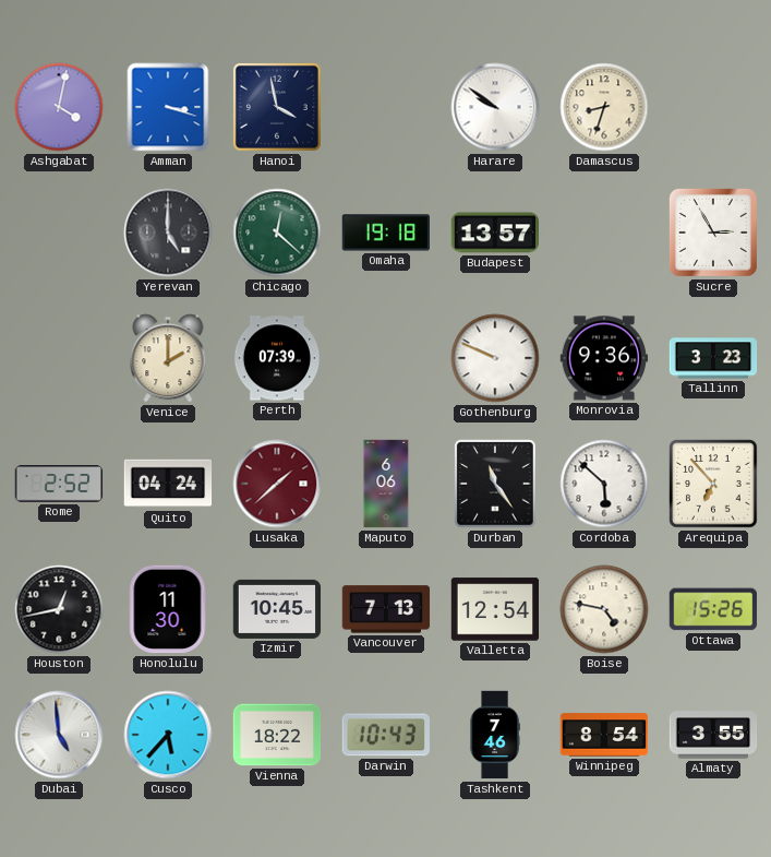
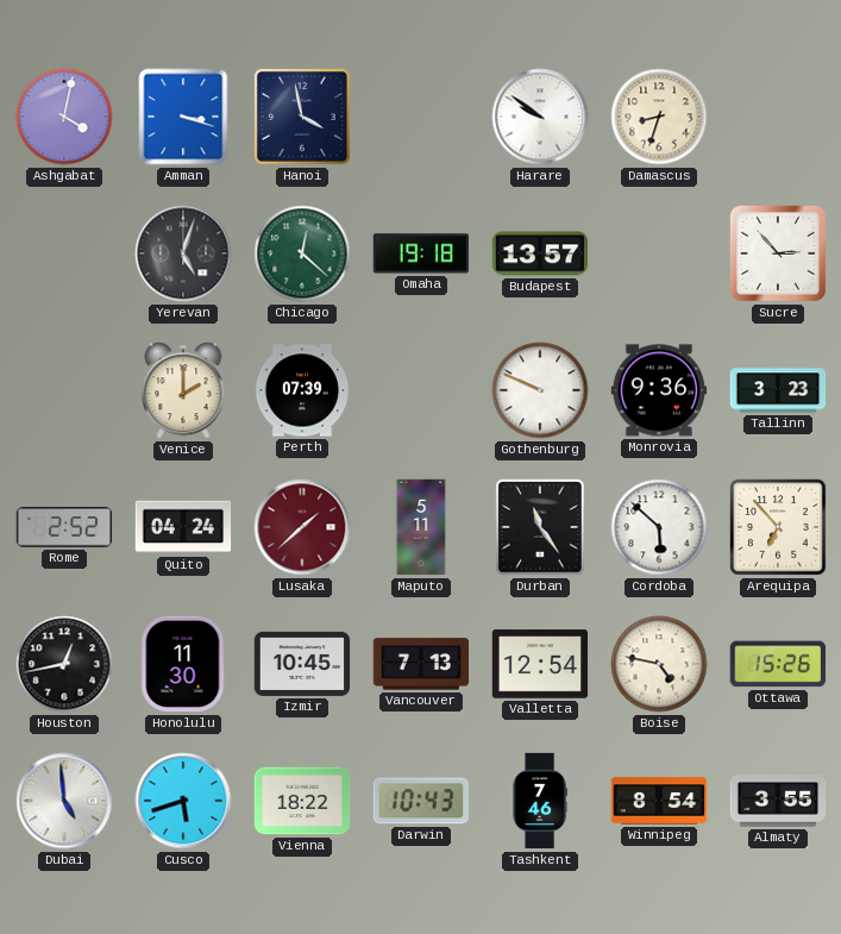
Yerevan: 5:00 -> 5:03
Sucre: 2:55 -> 2:53
Maputo: 6:06 -> 5:11
Cusco: 5:37 -> 5:42
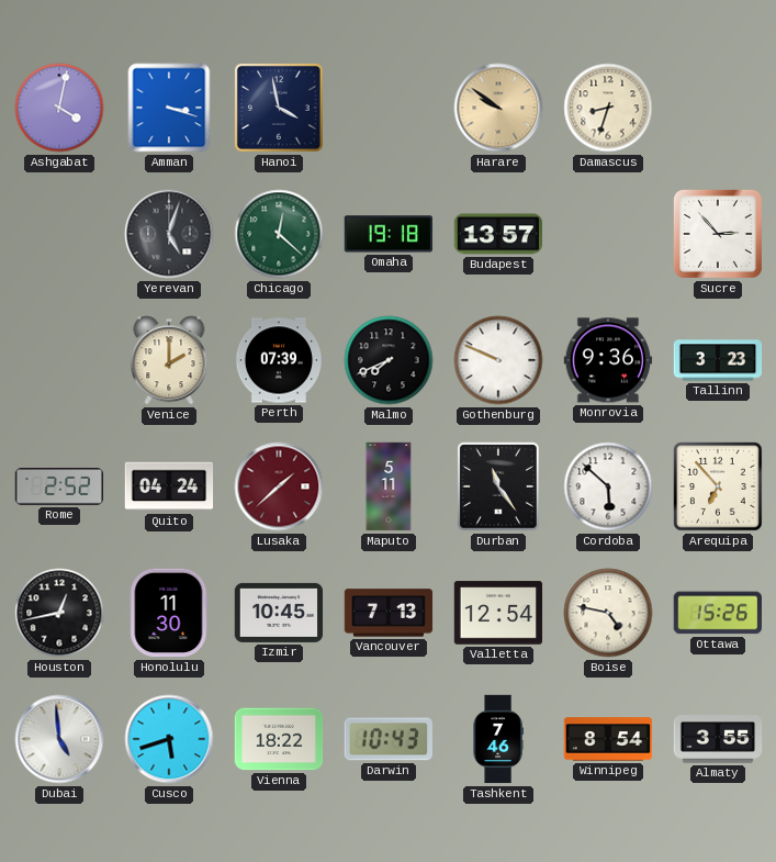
Harare dial: white -> champagne
Malmo: none -> 7:41
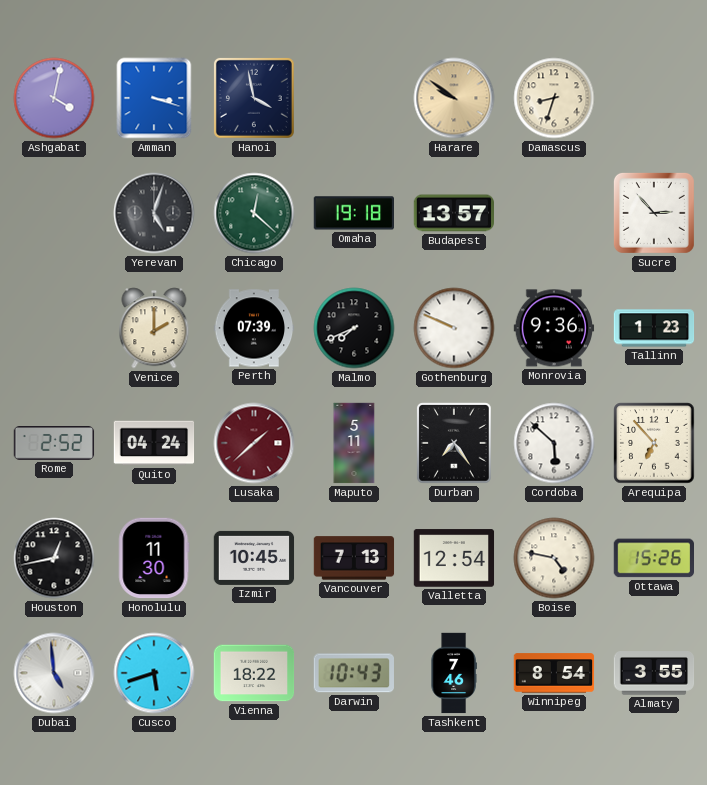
Tallinn: 3:23 -> 1:23
Durban: 11:24 -> 7:24
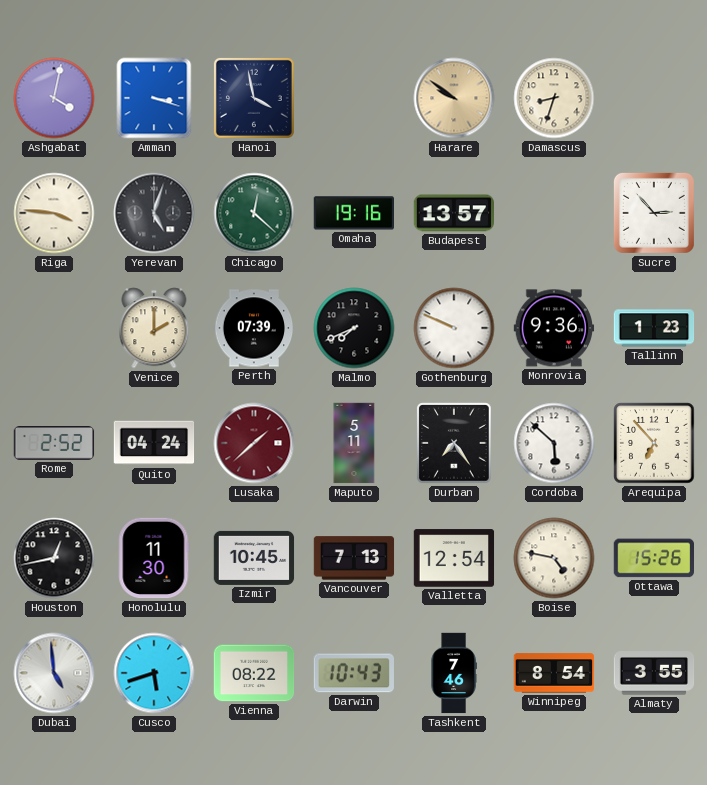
Riga: none -> 3:46
Omaha: 19:18 -> 19:16
Vienna: 18:22 -> 08:22
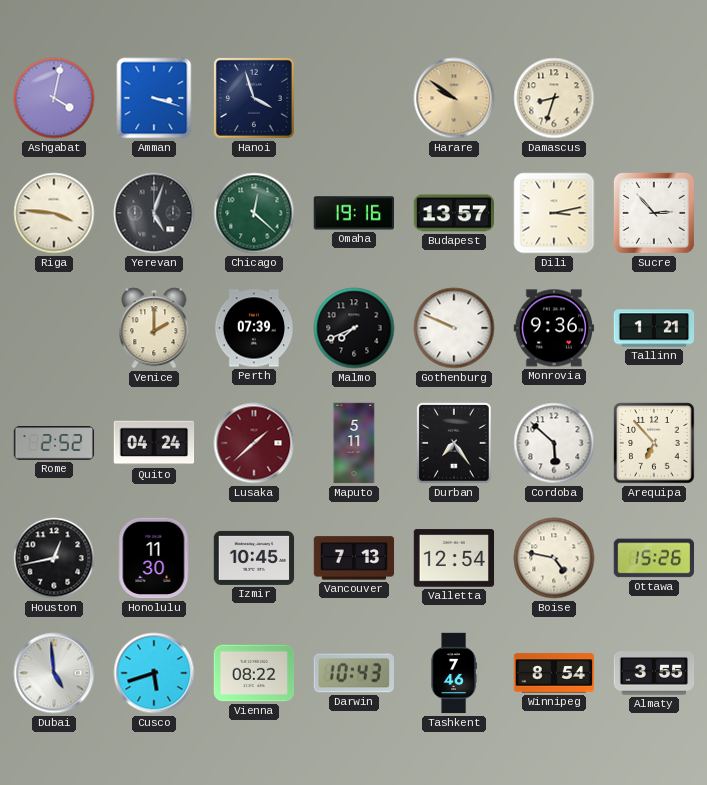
Hanoi: 3:58 -> 3:57
Dili: none -> 3:13
Tallinn: 1:23 -> 1:21
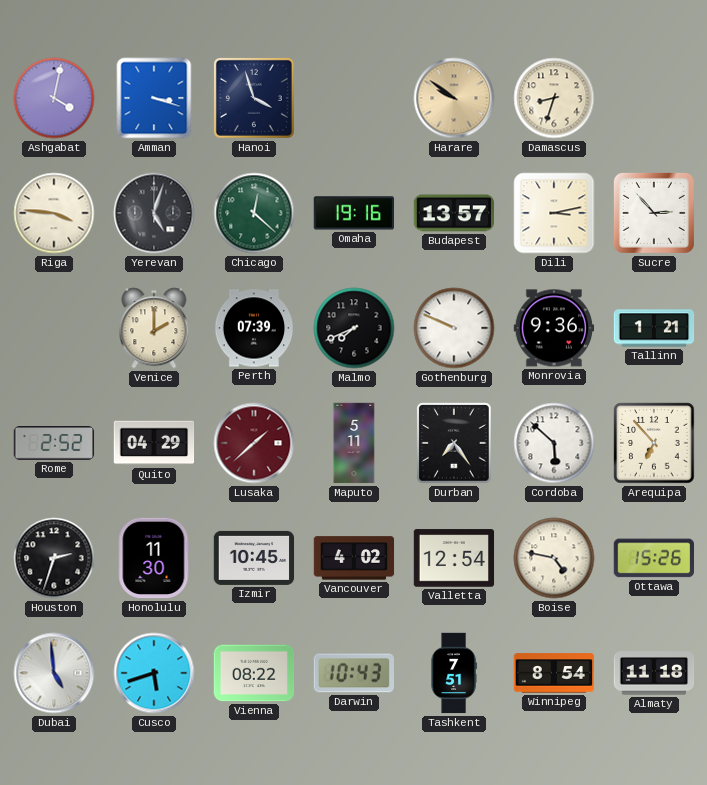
Quito: 04:24 -> 04:29
Houston: 12:43 -> 2:33
Vancouver: 7:13 -> 4:02
Tashkent: 7:46 -> 7:51
Almaty: 3:55 -> 11:18
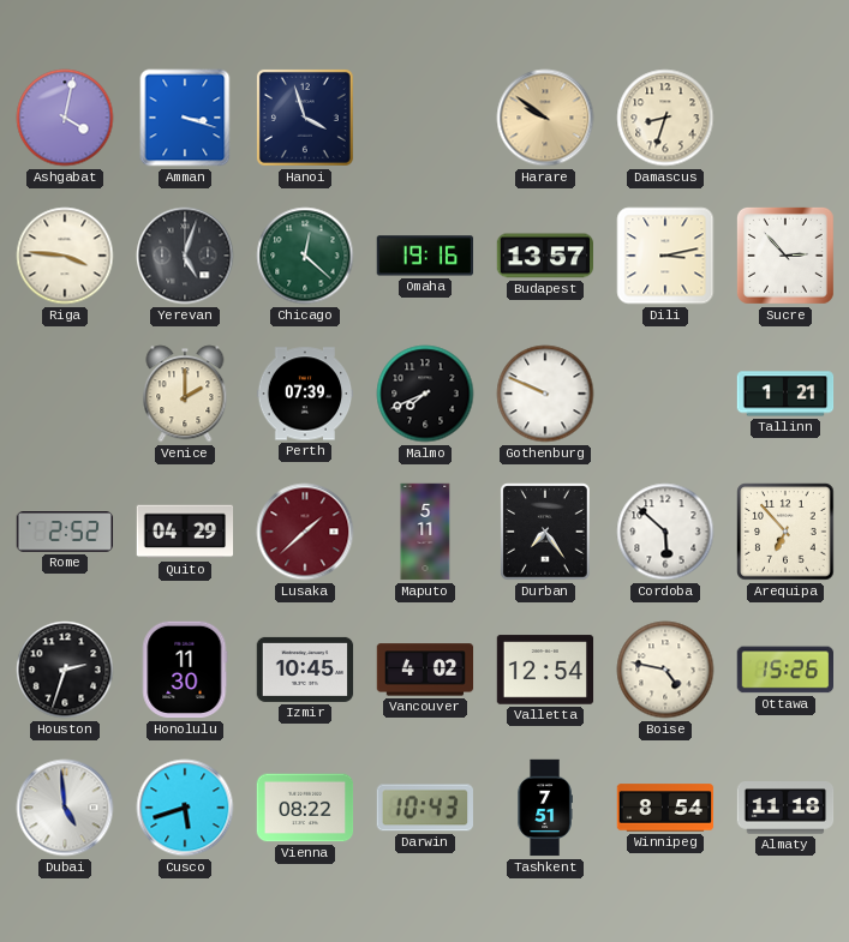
Monrovia: 9:36 -> none
